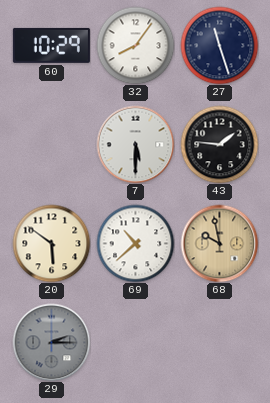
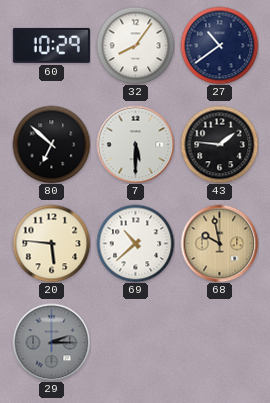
27: 11:27 -> 10:39
80: none -> 6:52
20: 5:51 -> 5:46
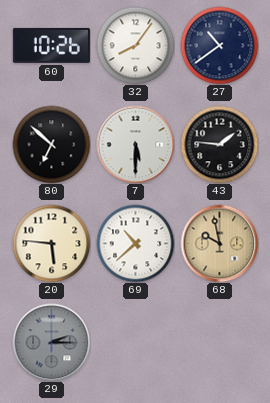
60: 10:29 -> 10:26
